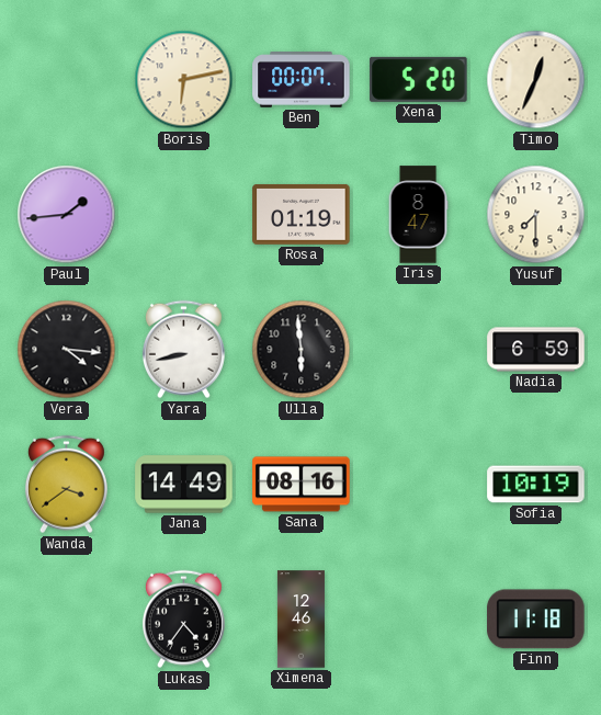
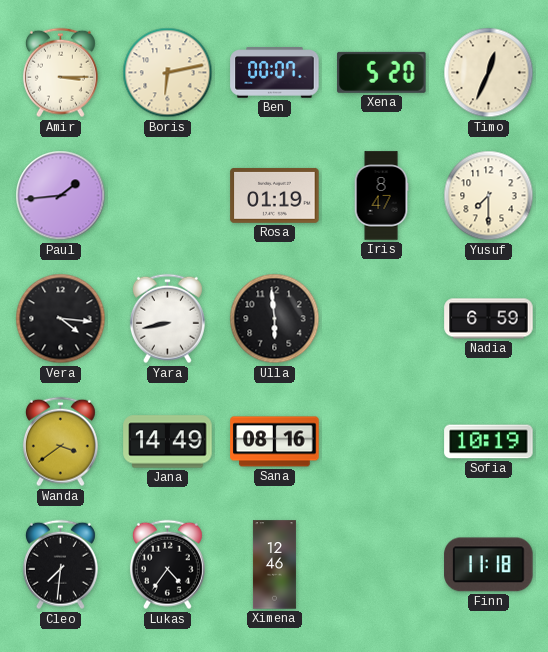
Amir: none -> 3:15
Cleo: none -> 7:31
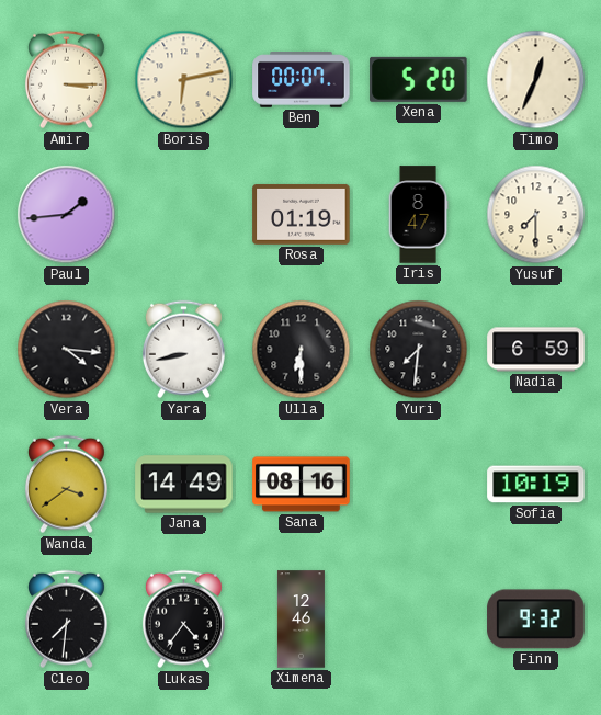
Ulla: 5:59 -> 6:30
Yuri: none -> 7:31
Finn: 11:18 -> 9:32
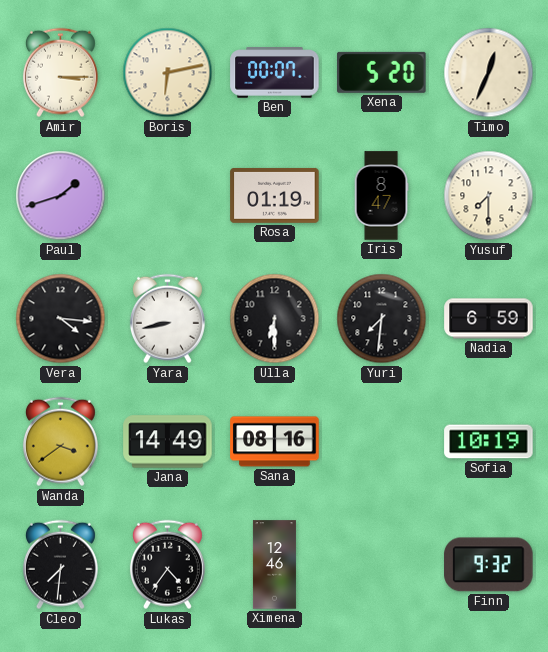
Paul: 1:44 -> 1:42
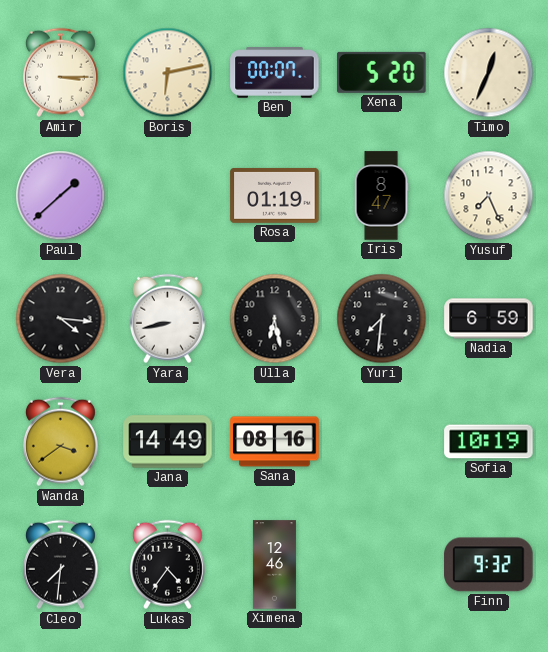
Paul: 1:42 -> 1:38
Yusuf: 7:30 -> 7:26
Ulla: 6:30 -> 6:28
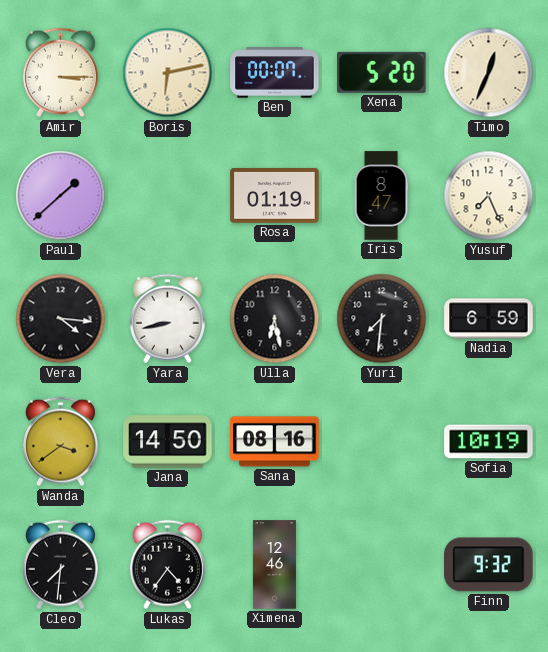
Jana: 14:49 -> 14:50
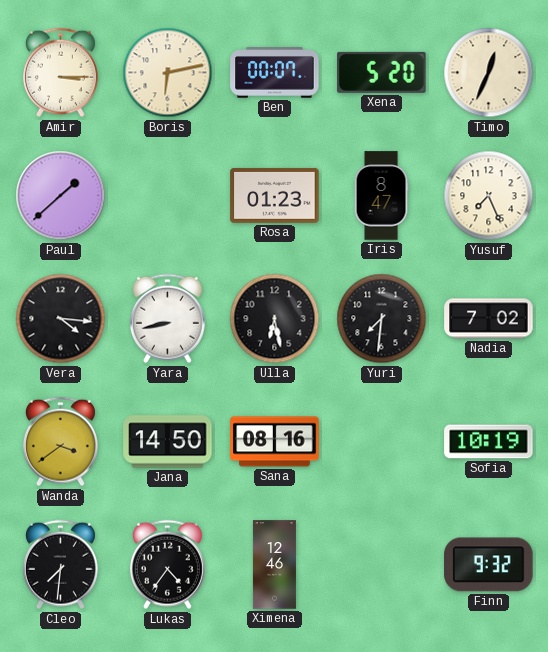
Rosa: 01:19 -> 01:23
Nadia: 6:59 -> 7:02
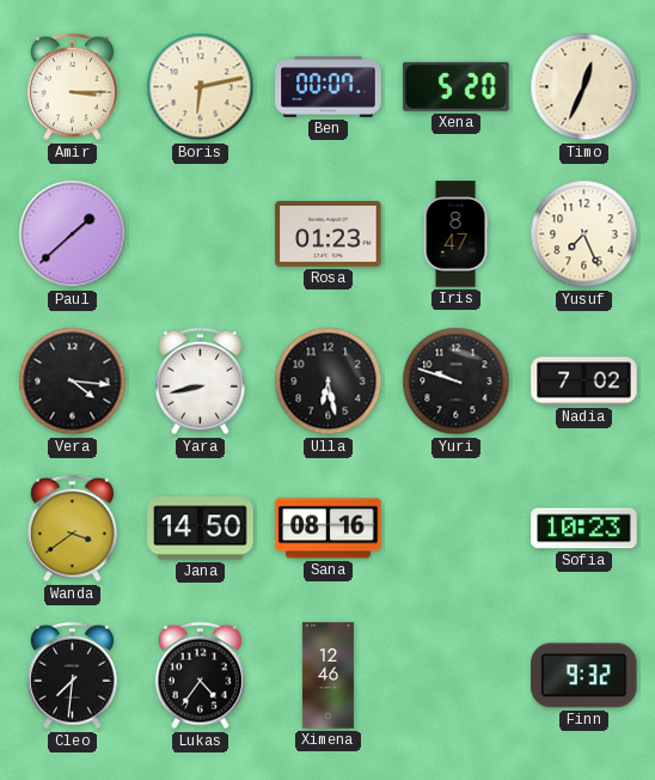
Yuri: 7:31 -> 9:48
Sofia: 10:19 -> 10:23
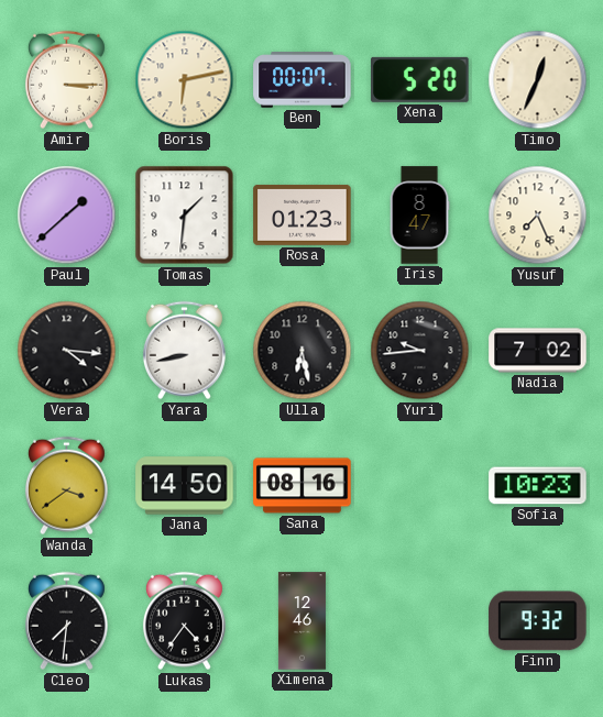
Tomas: none -> 1:31
Yuri: 9:48 -> 9:44
